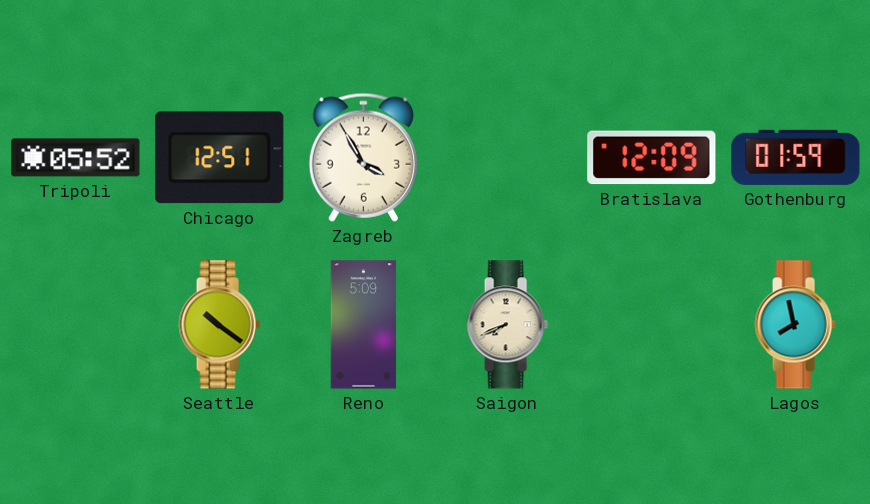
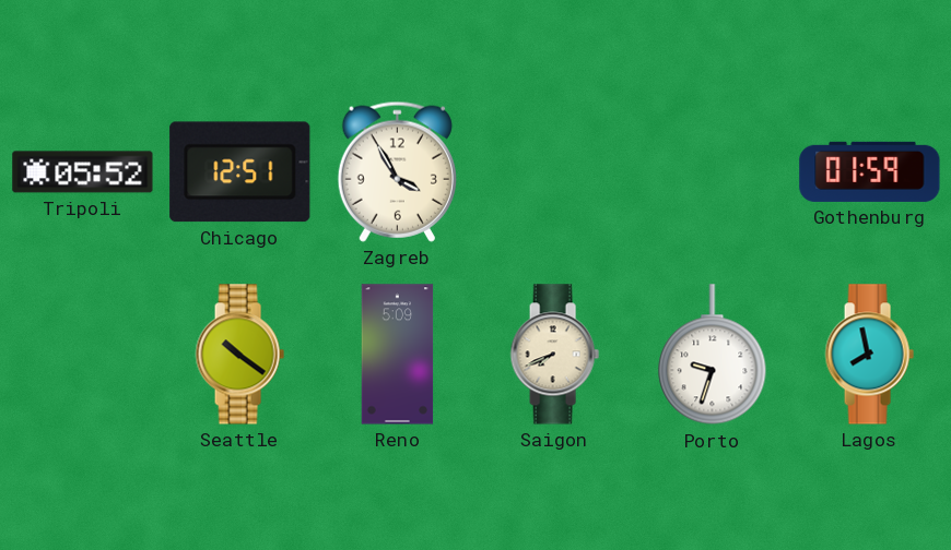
Bratislava: 12:09 -> none
Porto: none -> 9:33
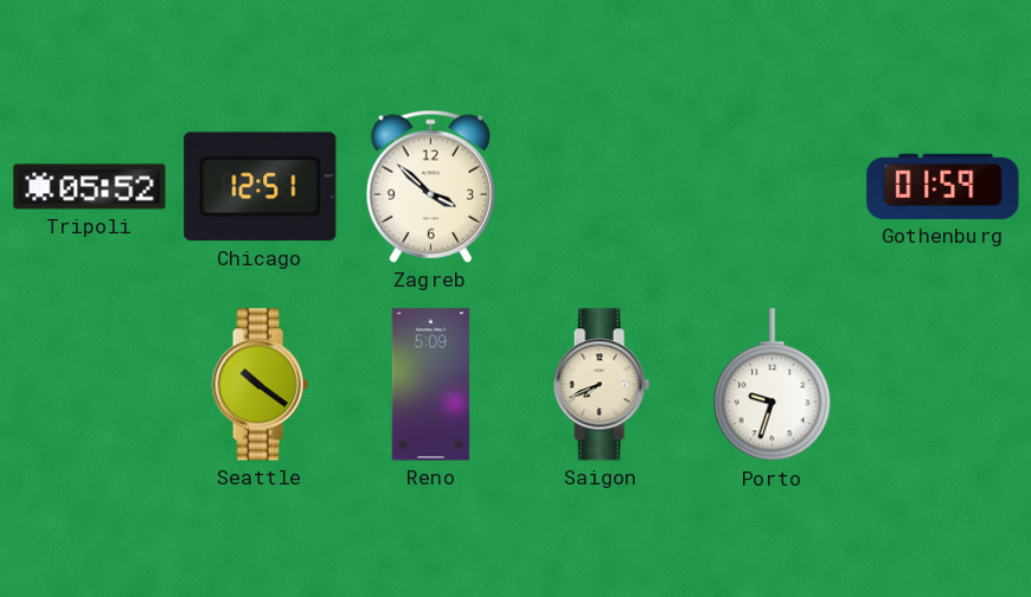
Zagreb: 3:55 -> 3:52
Lagos: 7:58 -> none
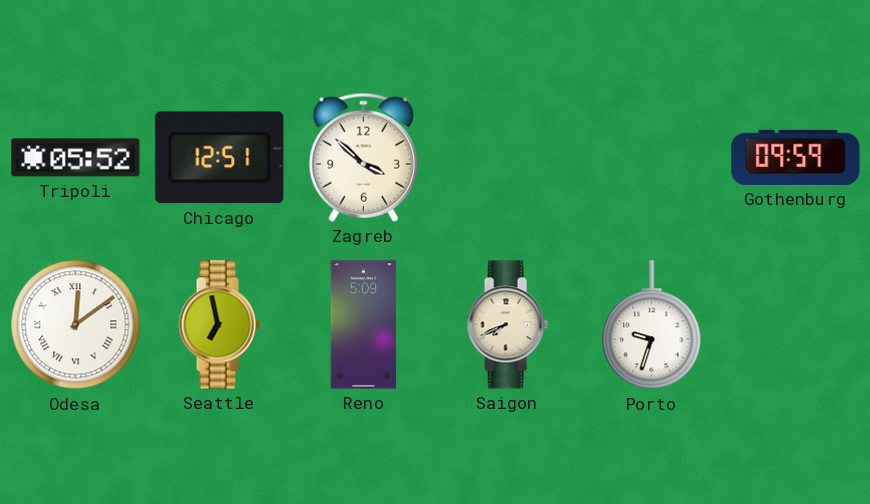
Gothenburg: 01:59 -> 09:59
Odesa: none -> 12:09
Seattle: 10:21 -> 6:58
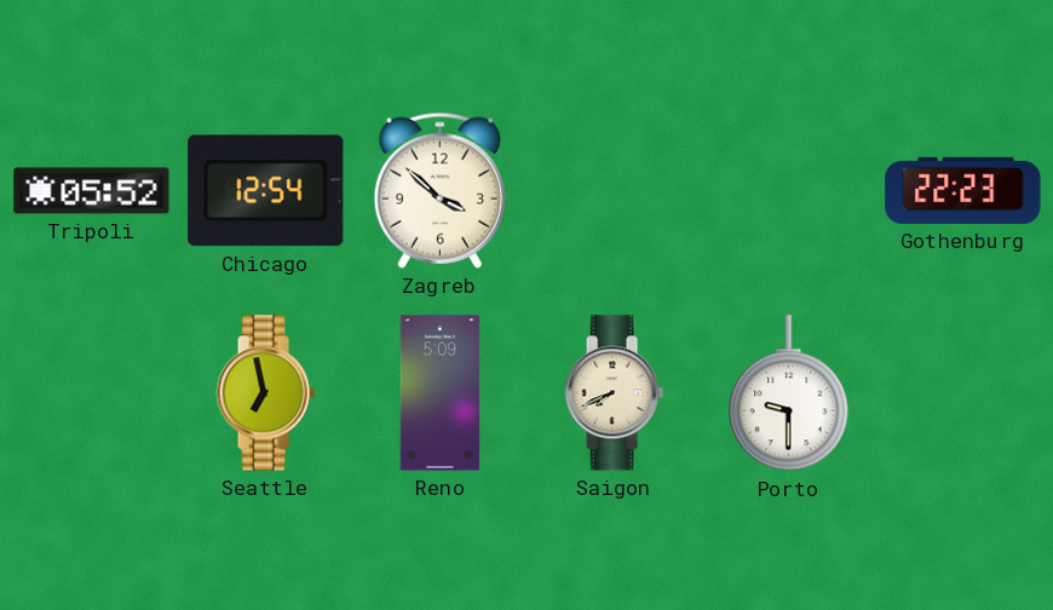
Chicago: 12:51 -> 12:54
Gothenburg: 09:59 -> 22:23
Odesa: 12:09 -> none
Porto: 9:33 -> 9:30
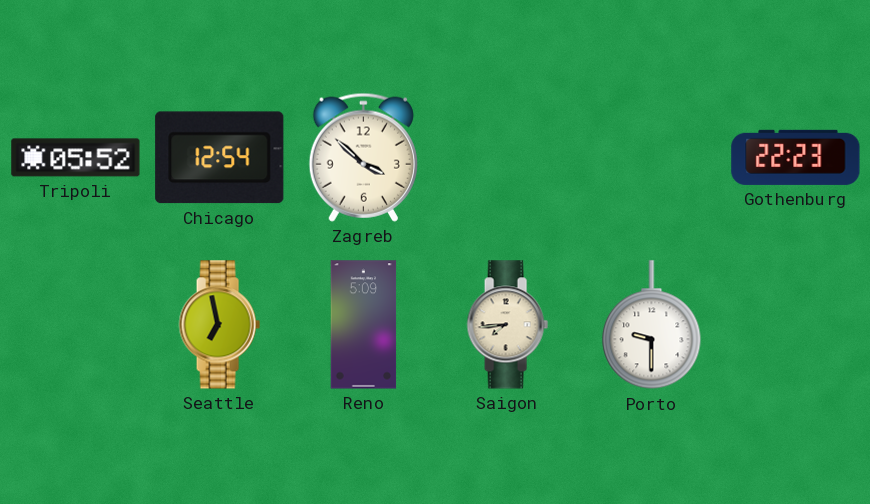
Saigon: 7:41 -> 7:44
